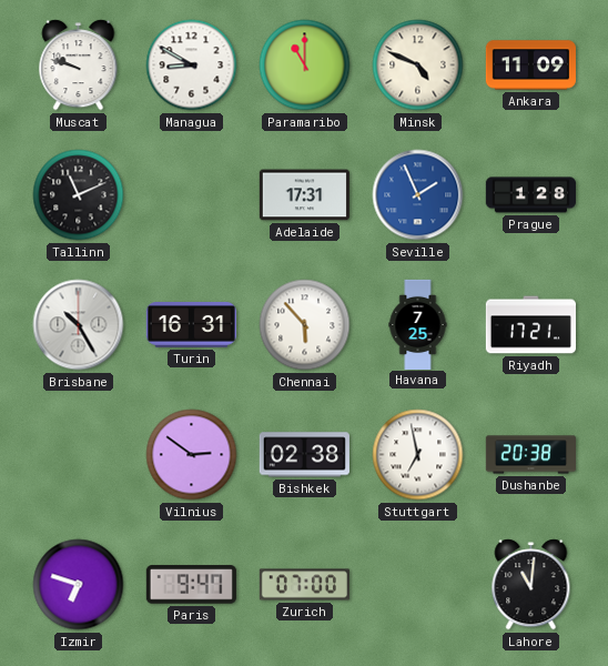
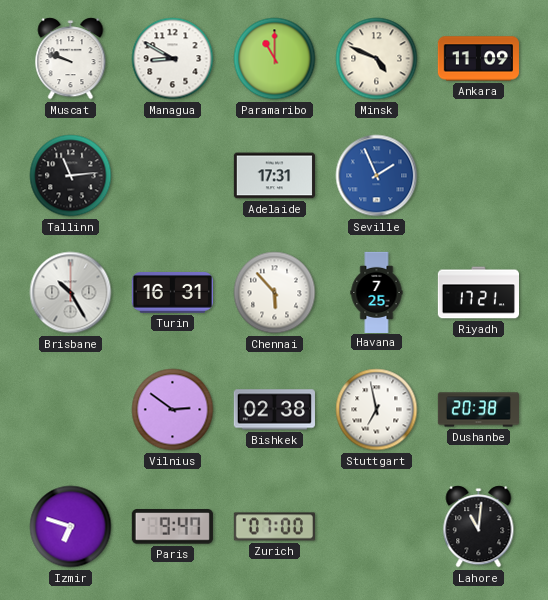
Tallinn: 11:11 -> 11:14
Prague: 1:28 -> none
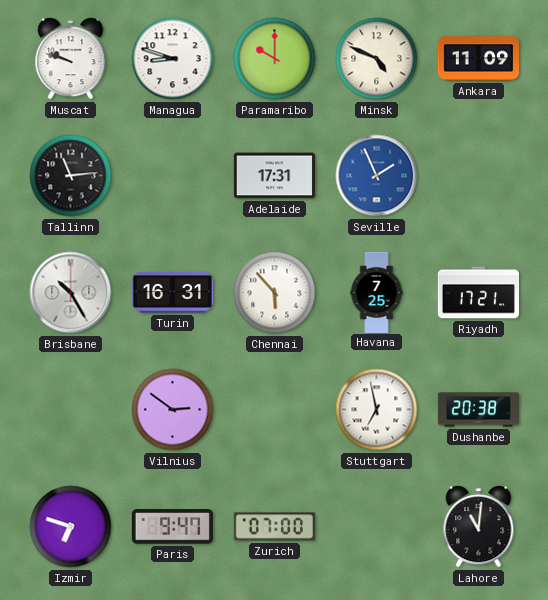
Managua: 8:50 -> 8:48
Paramaribo: 11:00 -> 10:00
Bishkek: 02:38 -> none
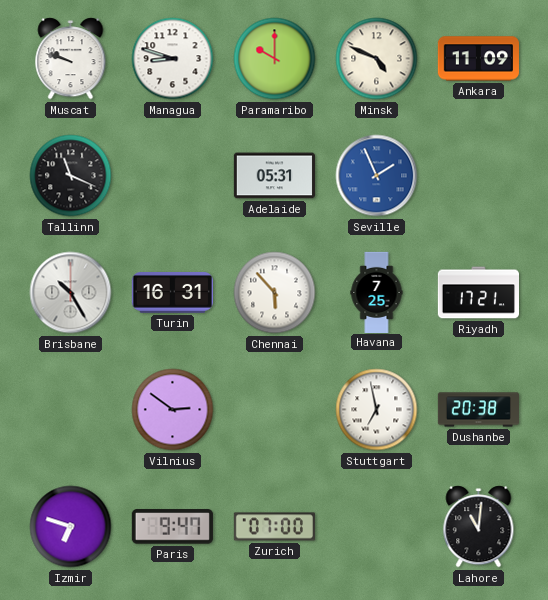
Tallinn: 11:14 -> 11:19
Adelaide: 17:31 -> 05:31
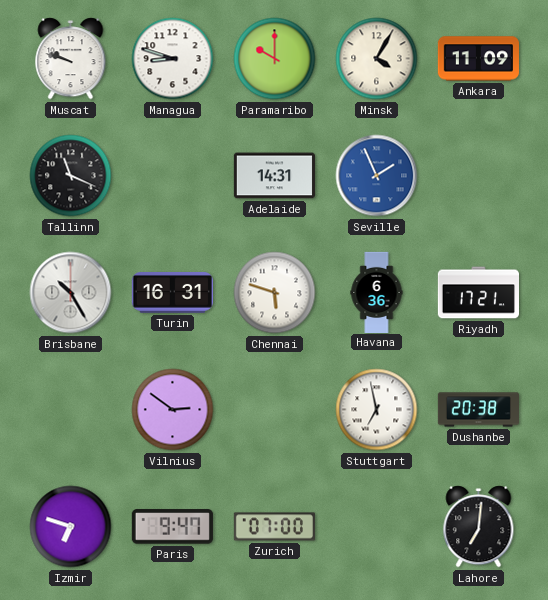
Minsk: 4:49 -> 4:05
Adelaide: 05:31 -> 14:31
Chennai: 5:53 -> 5:48
Havana: 7:25 -> 6:36
Lahore: 11:01 -> 7:01
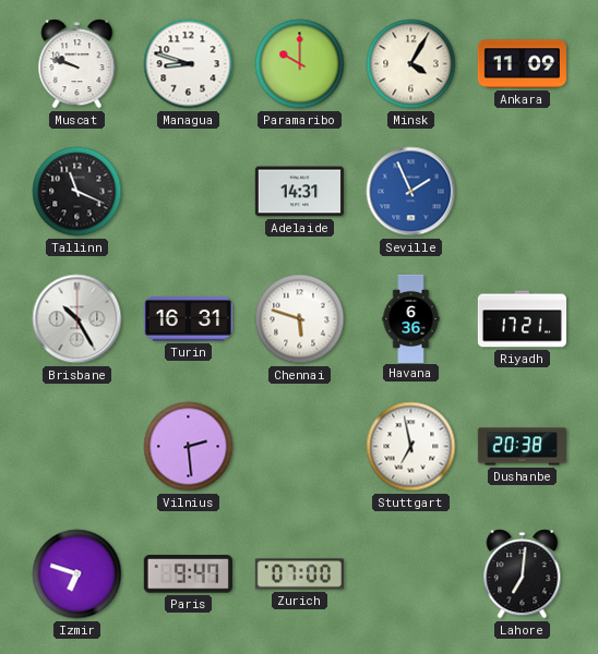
Vilnius: 2:51 -> 2:29
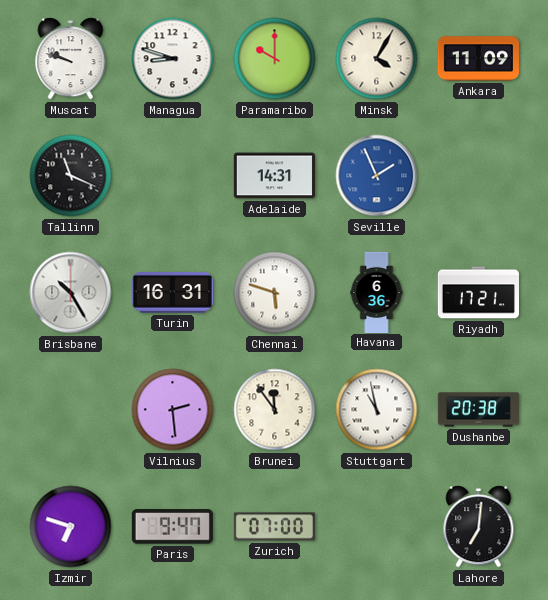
Brunei: none -> 11:54
Stuttgart: 6:58 -> 10:58
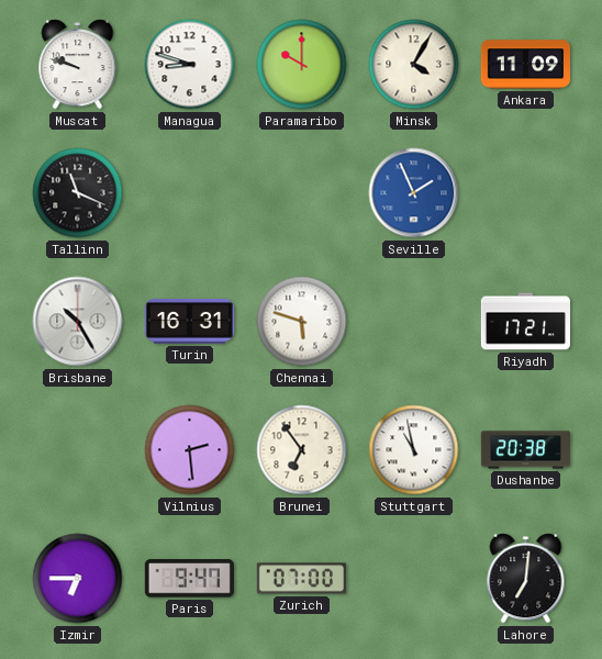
Adelaide: 14:31 -> none
Havana: 6:36 -> none
Brunei: 11:54 -> 6:54
Izmir: 6:48 -> 6:45
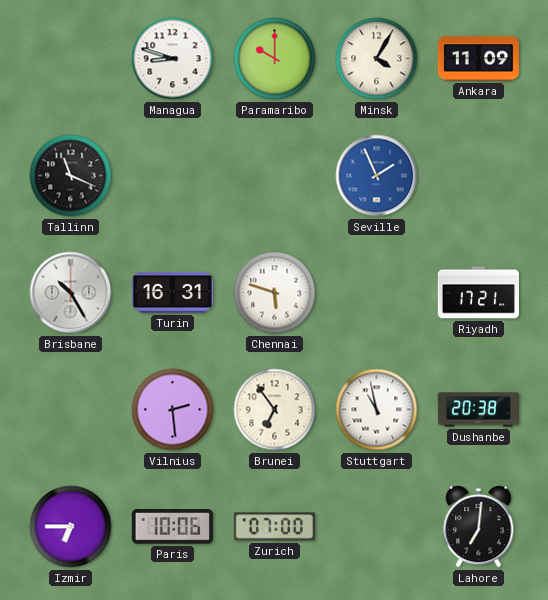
Muscat: 9:48 -> none
Paris: 9:47 -> 10:06
